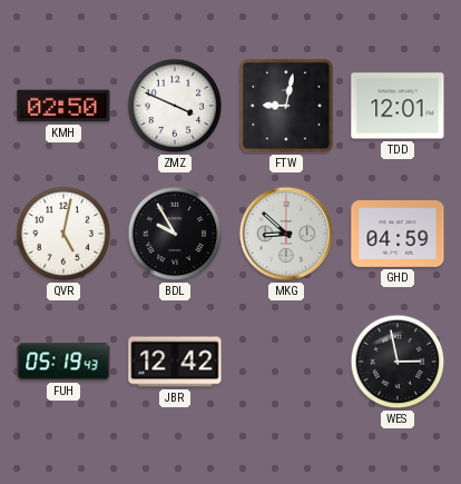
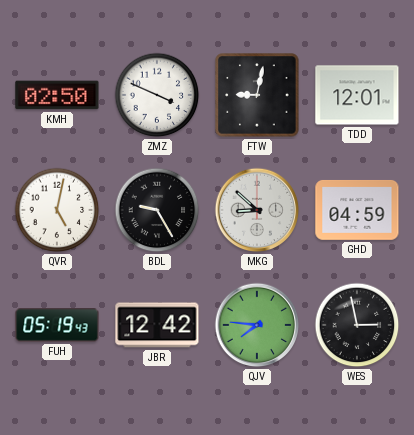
BDL: 9:55 -> 9:25
QJV: none -> 7:46
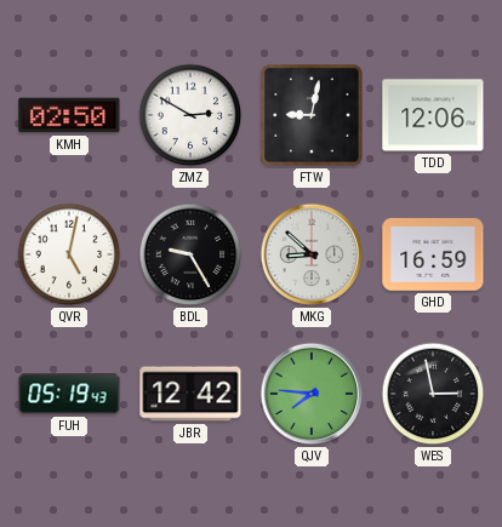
ZMZ: 3:49 -> 2:50
TDD: 12:01 -> 12:06
GHD: 04:59 -> 16:59
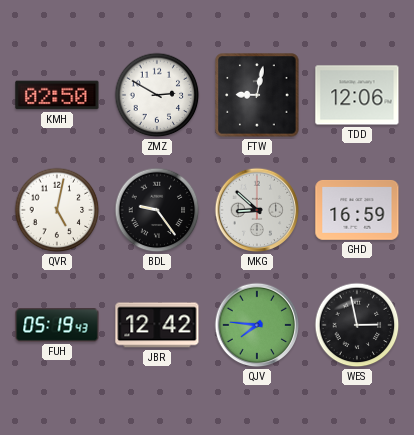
BDL: 9:25 -> 9:24
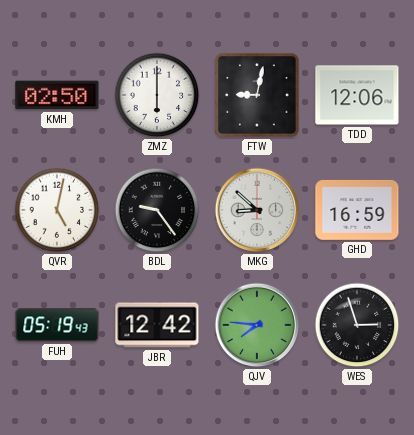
ZMZ: 2:50 -> 6:00
WES: 2:58 -> 2:57
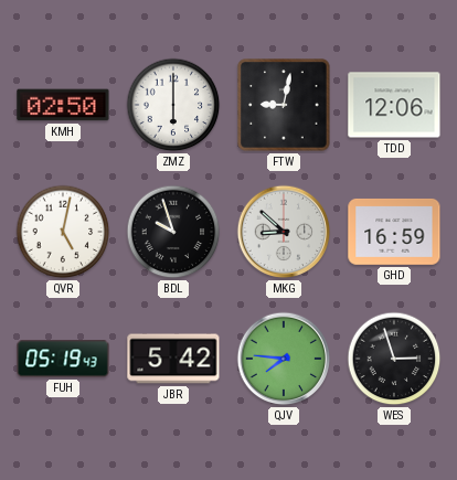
BDL: 9:24 -> 9:57
JBR: 12:42 -> 5:42
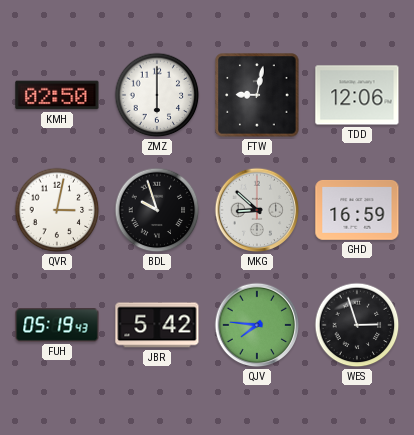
QVR: 5:02 -> 3:02
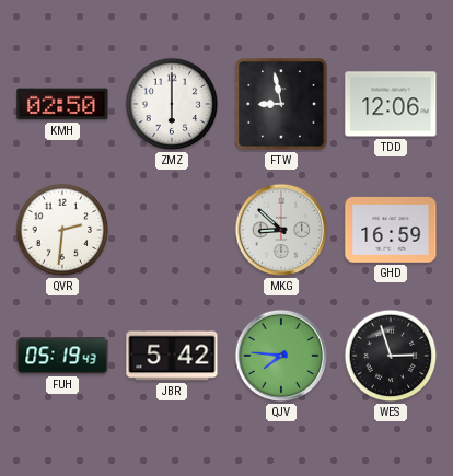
FTW: 9:02 -> 8:58
QVR: 3:02 -> 2:31
BDL: 9:57 -> none
